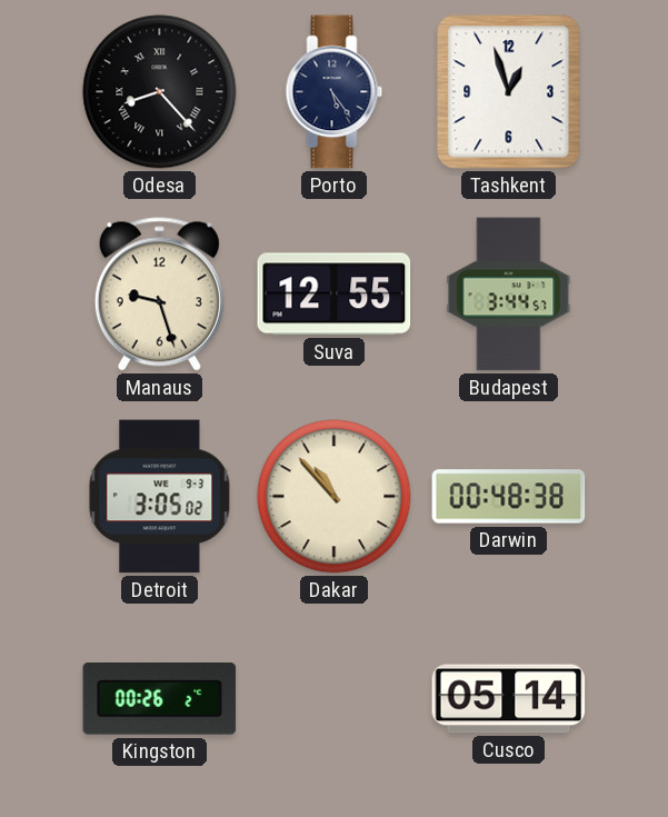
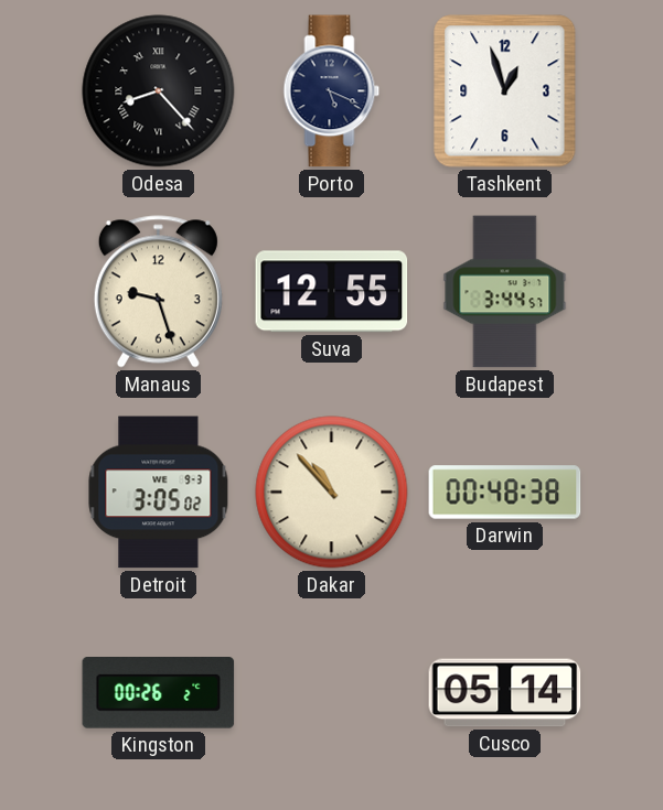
Porto: 5:24 -> 5:19
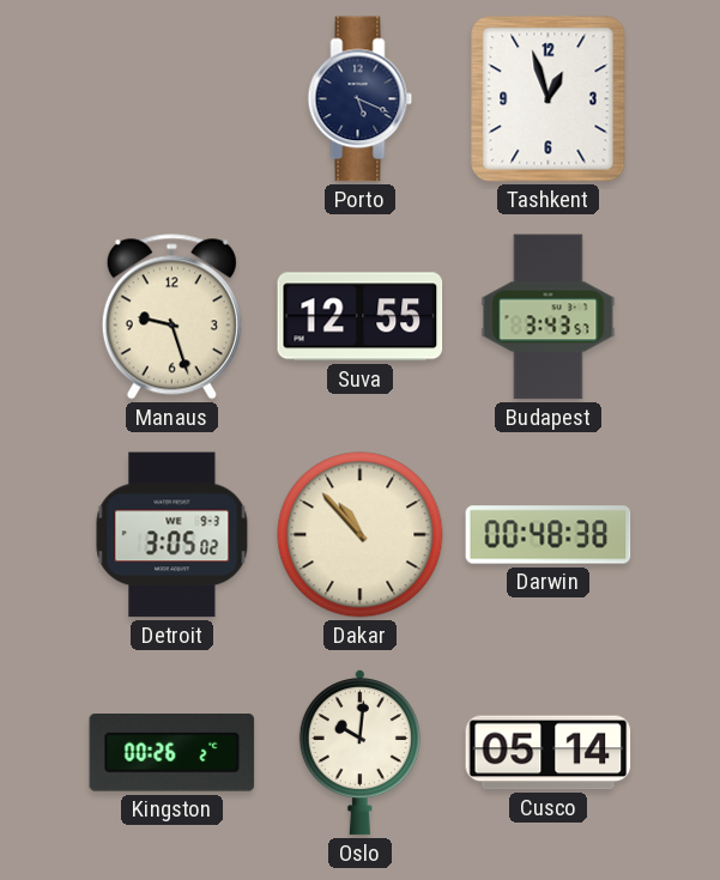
Odesa: 8:23 -> none
Budapest: 3:44 -> 3:43
Oslo: none -> 10:01
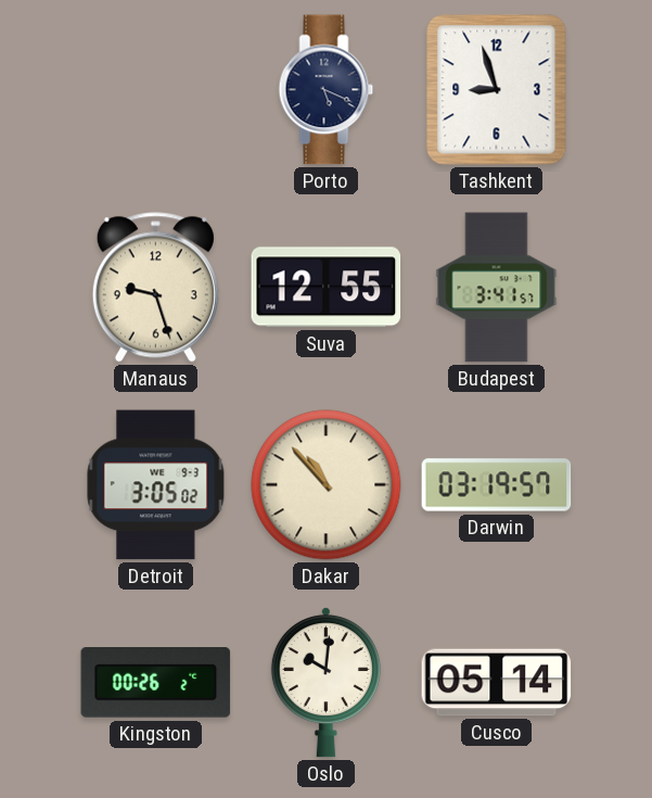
Tashkent: 12:57 -> 8:57
Budapest: 3:43 -> 3:41
Darwin: 00:48 -> 03:19
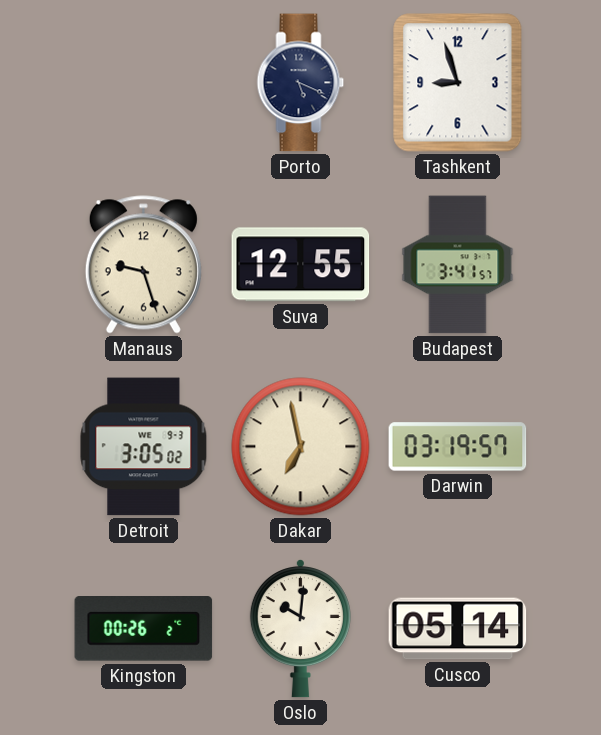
Dakar: 10:53 -> 6:58
